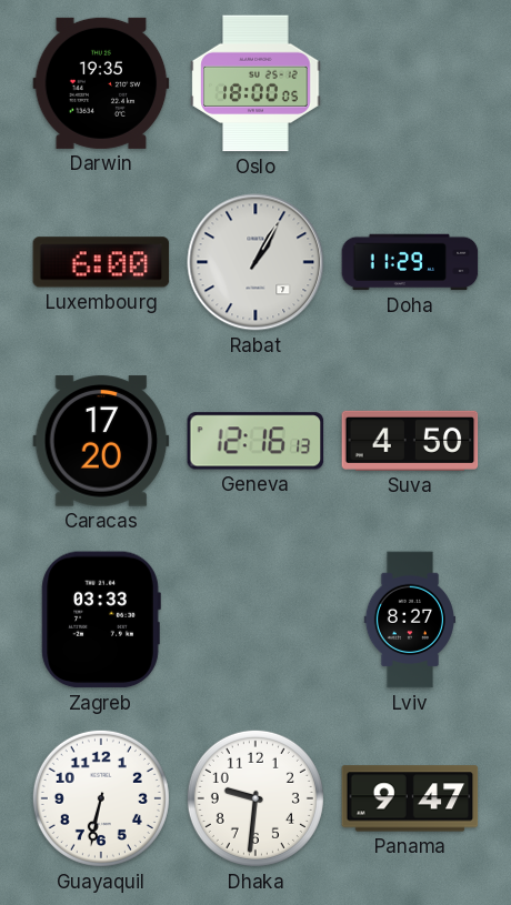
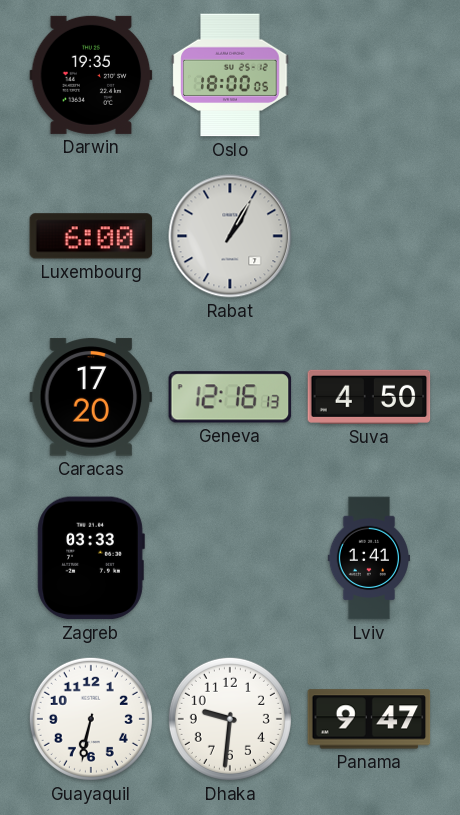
Doha: 11:29 -> none
Lviv: 8:27 -> 1:41
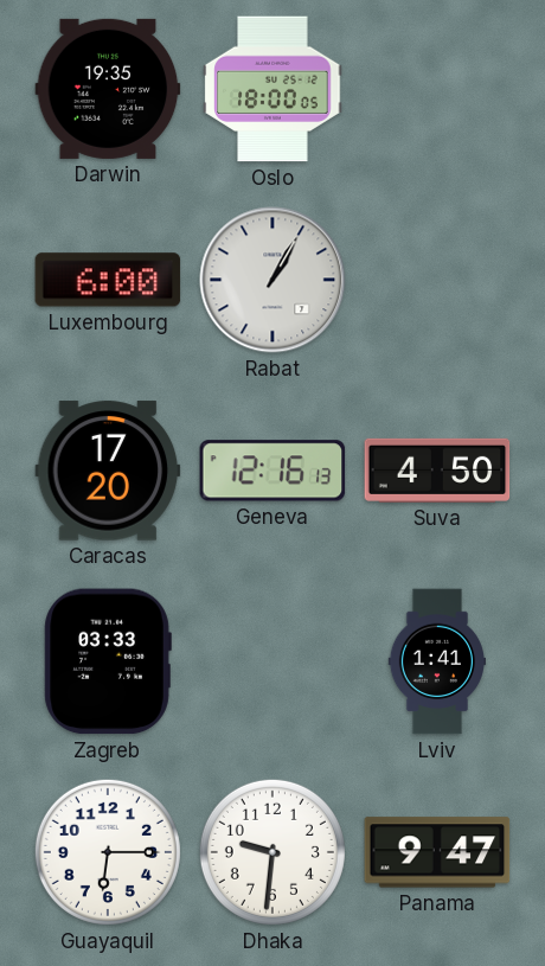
Guayaquil: 6:32 -> 6:15
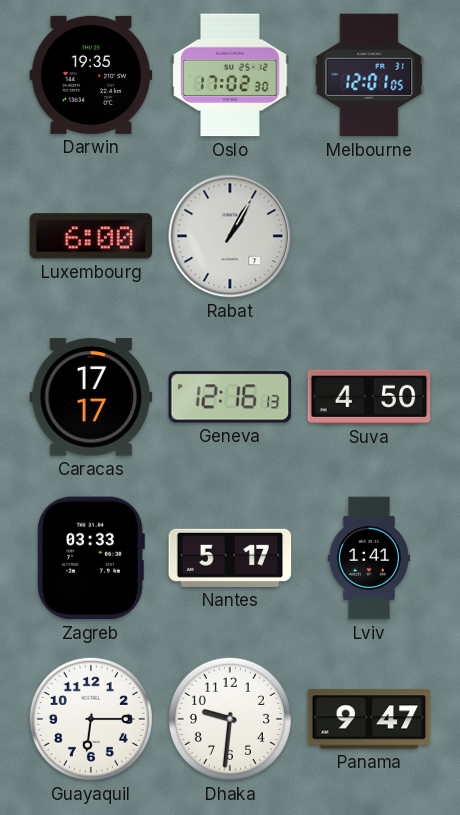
Oslo: 18:00 -> 17:02
Melbourne: none -> 12:01
Caracas: 17:20 -> 17:17
Nantes: none -> 5:17
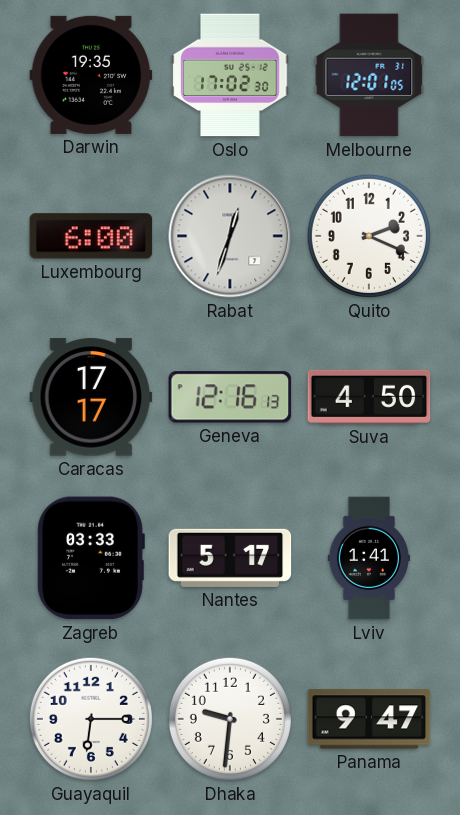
Rabat: 1:05 -> 12:33
Quito: none -> 2:19
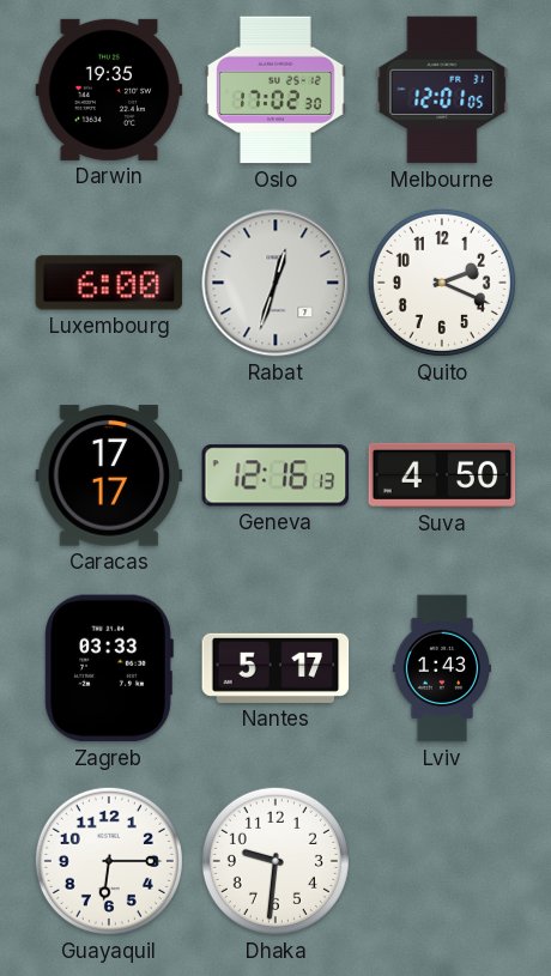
Lviv: 1:41 -> 1:43
Panama: 9:47 -> none
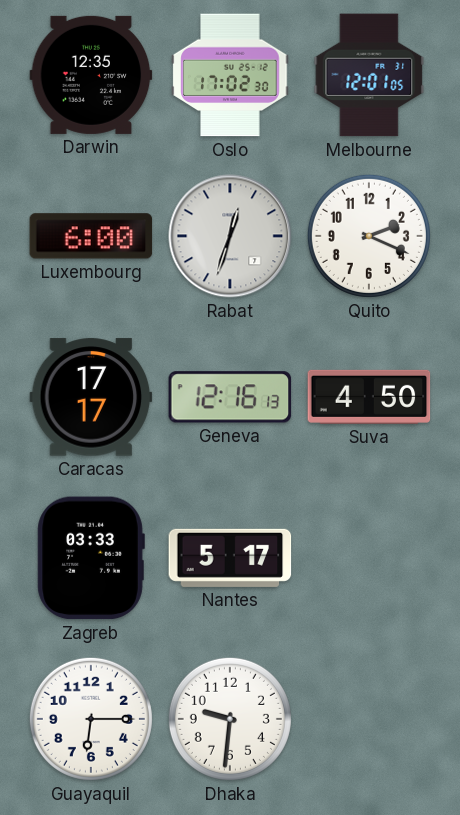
Darwin: 19:35 -> 12:35
Lviv: 1:43 -> none
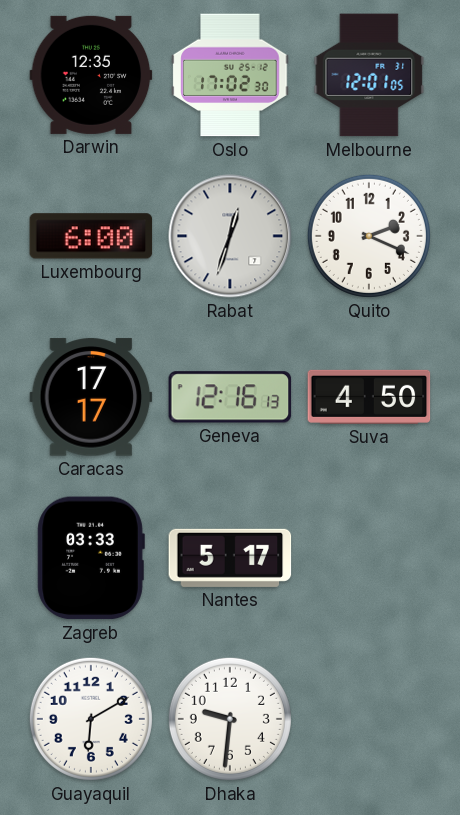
Guayaquil: 6:15 -> 6:10
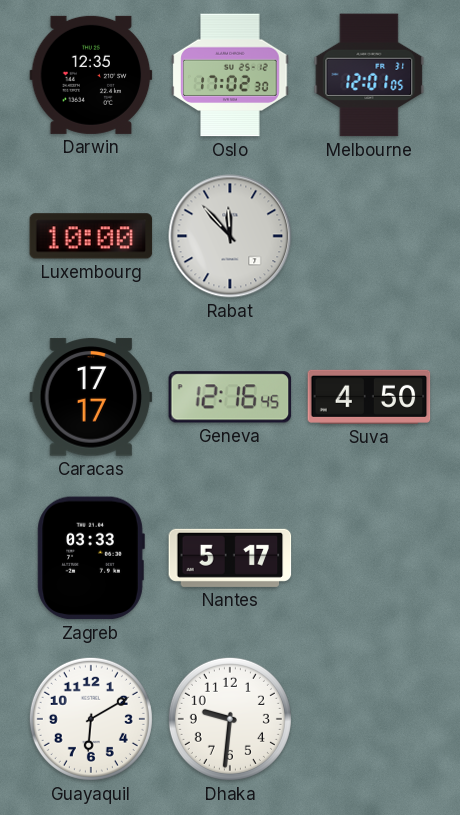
Luxembourg: 6:00 -> 10:00
Rabat: 12:33 -> 11:53
Quito: 2:19 -> none
Geneva: 12:16:13 -> 12:16:45
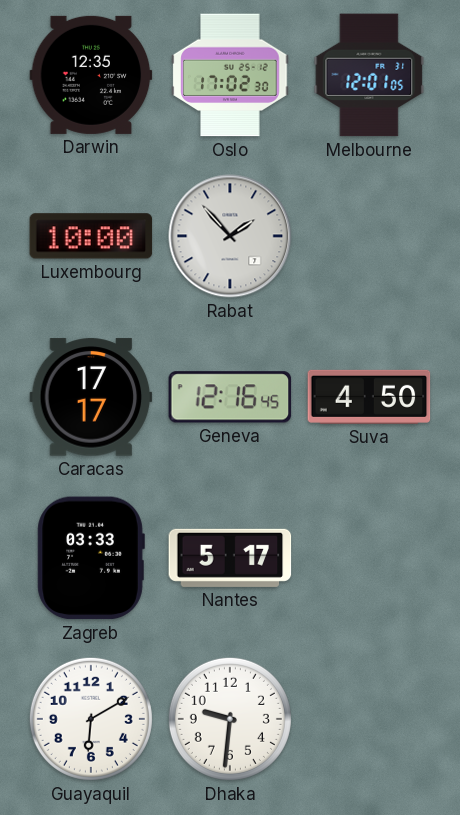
Rabat: 11:53 -> 1:53
